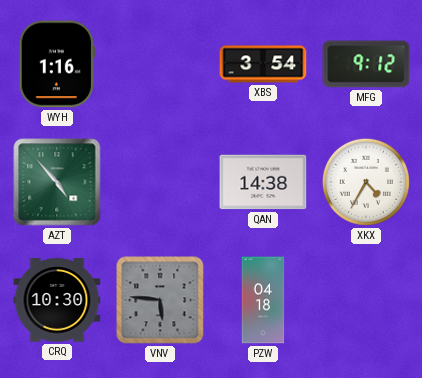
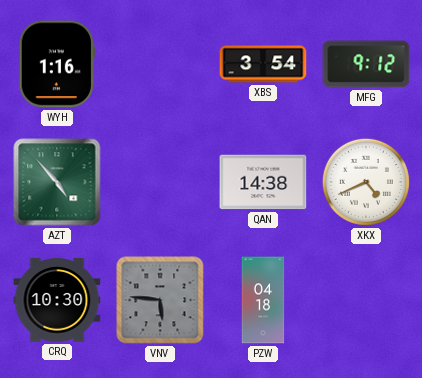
XKX: 4:35 -> 4:41
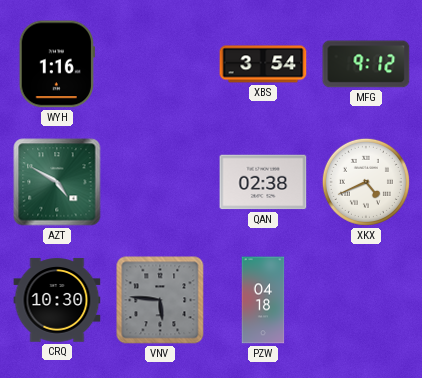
AZT: 4:53 -> 4:50
QAN: 14:38 -> 02:38
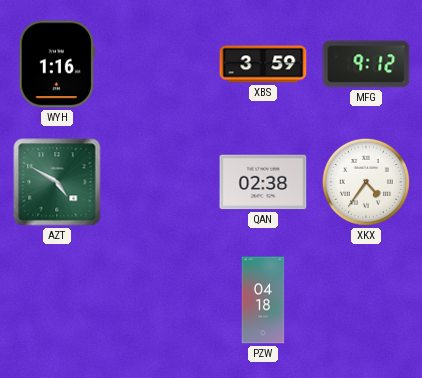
XBS: 3:54 -> 3:59
XKX: 4:41 -> 4:36
CRQ: 10:30 -> none
VNV: 5:46 -> none
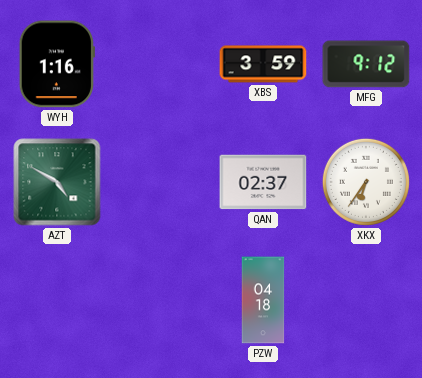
QAN: 02:38 -> 02:37
XKX: 4:36 -> 6:36
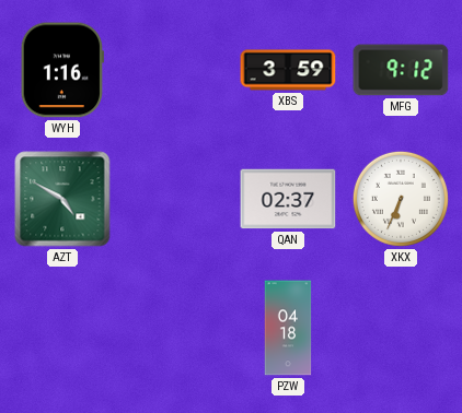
XKX: 6:36 -> 6:34
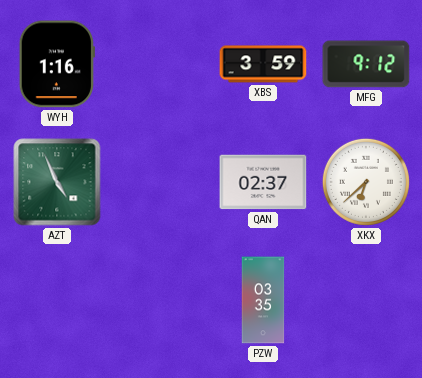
AZT: 4:50 -> 4:56
XKX: 6:34 -> 6:38
PZW: 04:18 -> 03:35
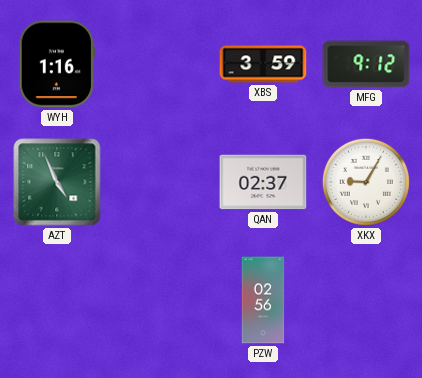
XKX: 6:38 -> 9:05
PZW: 03:35 -> 02:56
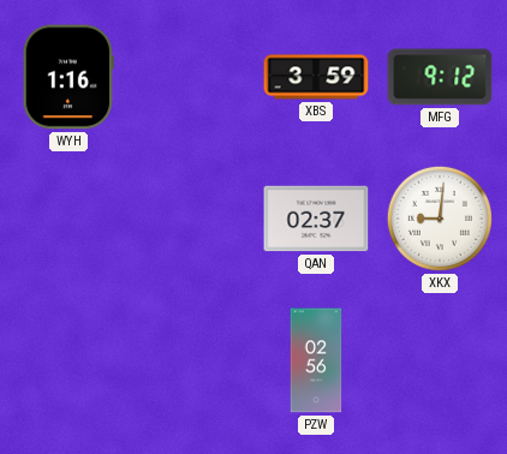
AZT: 4:56 -> none
XKX: 9:05 -> 9:01
